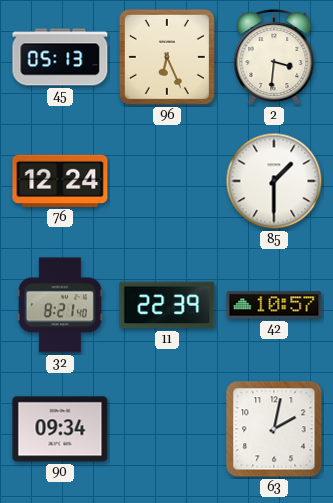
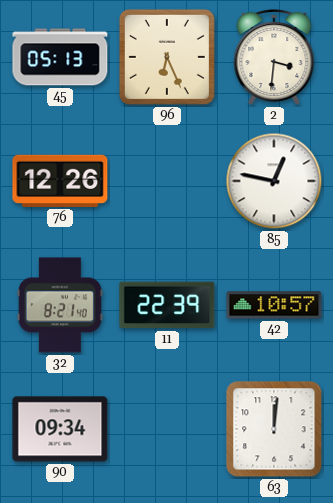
76: 12:24 -> 12:26
85: 1:30 -> 12:47
63: 2:02 -> 12:01
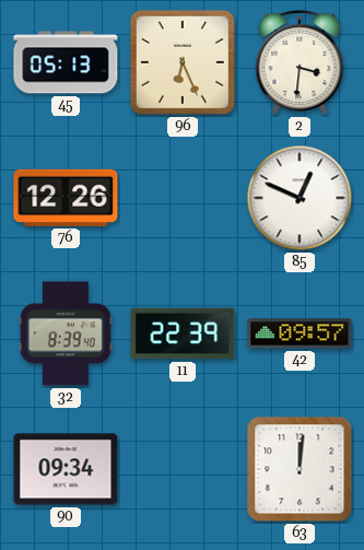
85: 12:47 -> 12:49
32: 8:21 -> 8:39
42: 10:57 -> 09:57
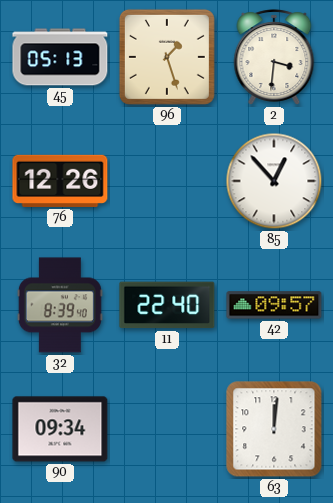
96: 6:26 -> 1:27
85: 12:49 -> 12:53
11: 22:39 -> 22:40
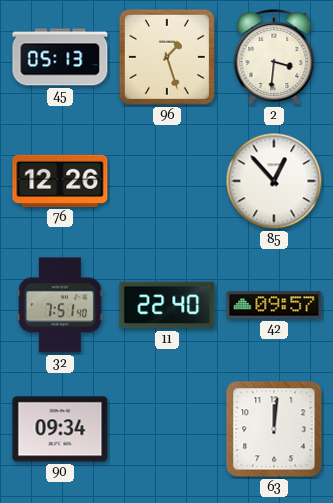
32: 8:39 -> 7:51
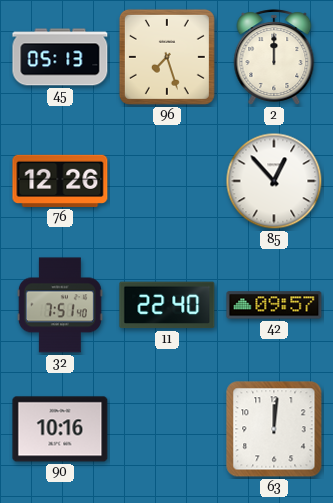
96: 1:27 -> 7:27
2: 3:31 -> 12:00
90: 09:34 -> 10:16
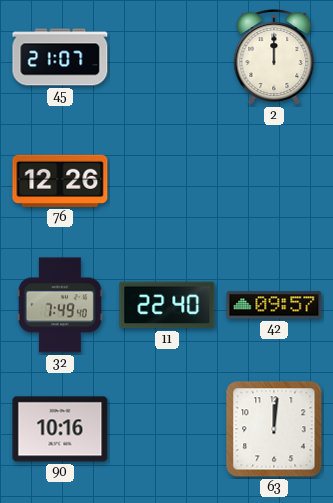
45: 05:13 -> 21:07
96: 7:27 -> none
85: 12:53 -> none
32: 7:51 -> 7:49
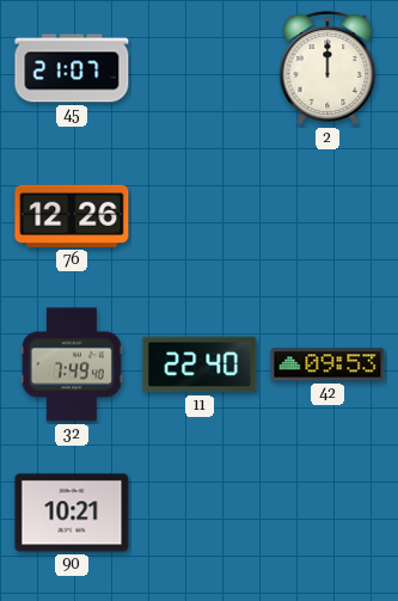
42: 09:57 -> 09:53
90: 10:16 -> 10:21
63: 12:01 -> none
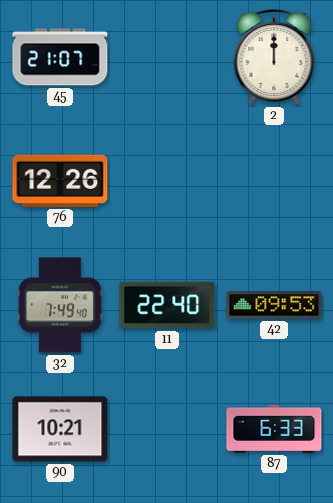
87: none -> 6:33
